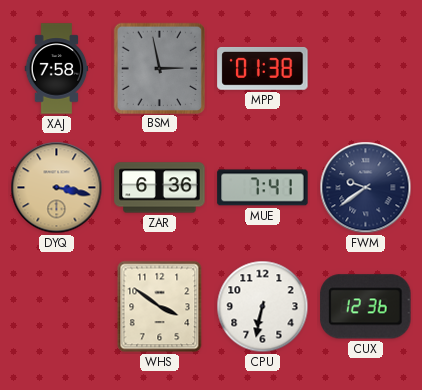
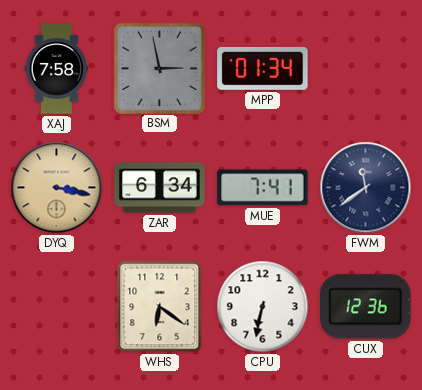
MPP: 01:38 -> 01:34
ZAR: 6:36 -> 6:34
FWM: 9:39 -> 11:39
WHS: 3:51 -> 6:21
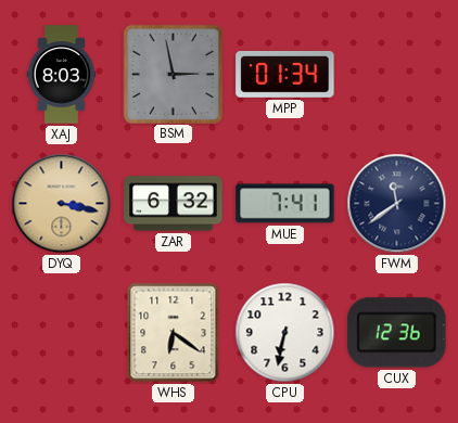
XAJ: 7:58 -> 8:03
ZAR: 6:34 -> 6:32
